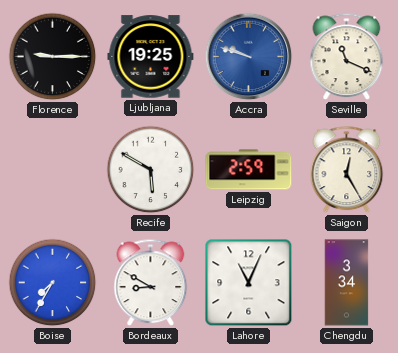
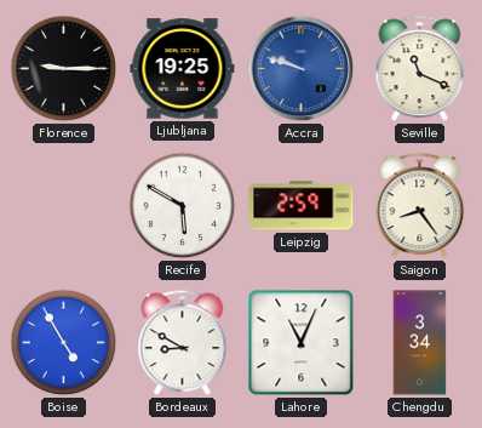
Saigon: 12:25 -> 8:24
Boise: 7:35 -> 4:55
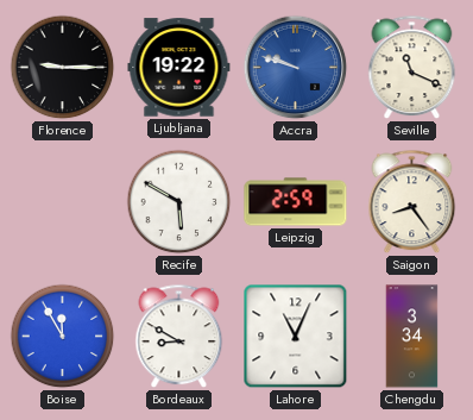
Ljubljana: 19:25 -> 19:22
Boise: 4:55 -> 11:55
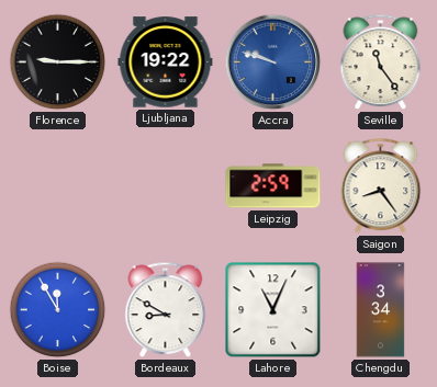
Seville: 11:19 -> 11:24
Recife: 5:50 -> none
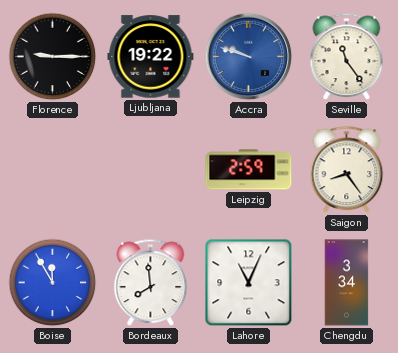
Bordeaux: 8:50 -> 7:59
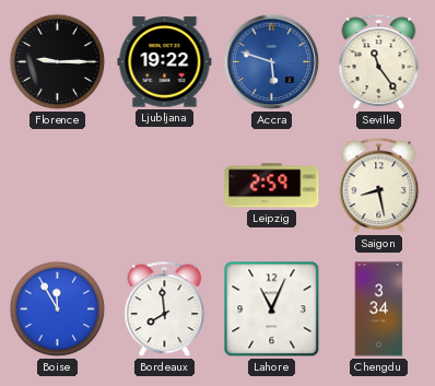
Accra: 9:48 -> 5:48
Saigon: 8:24 -> 8:28
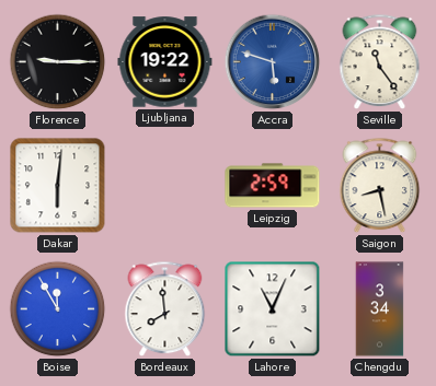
Dakar: none -> 6:01
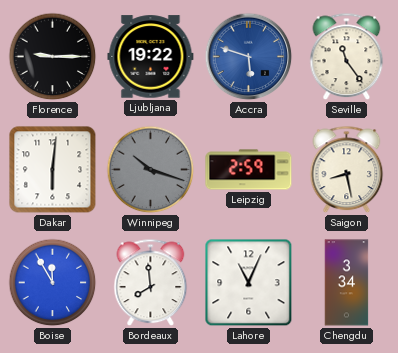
Winnipeg: none -> 10:18
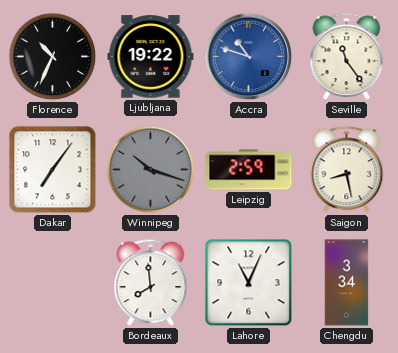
Florence: 9:15 -> 10:34
Accra: 5:48 -> 10:48
Dakar: 6:01 -> 7:06
Boise: 11:55 -> none
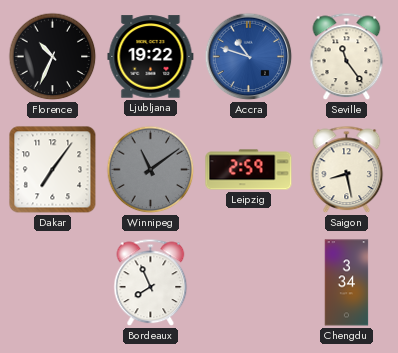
Winnipeg: 10:18 -> 11:09
Bordeaux: 7:59 -> 7:56
Lahore: 11:04 -> none
